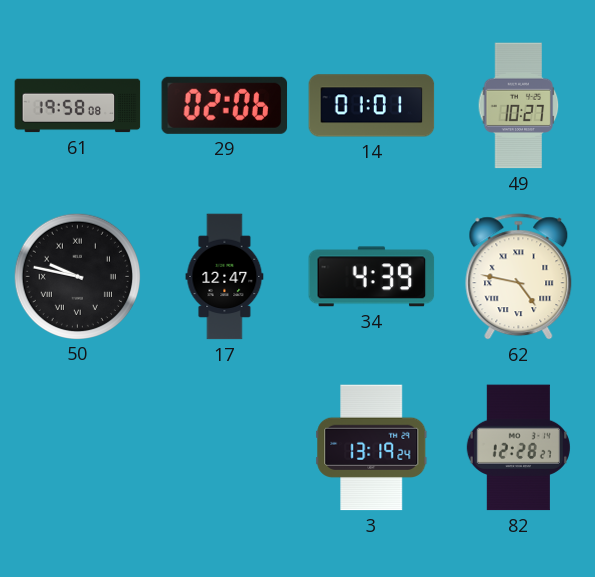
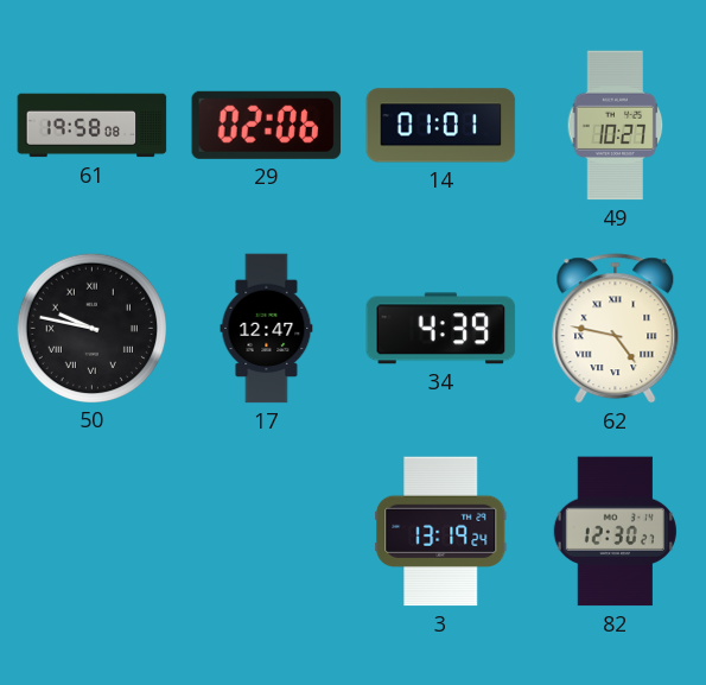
82: 12:28 -> 12:30
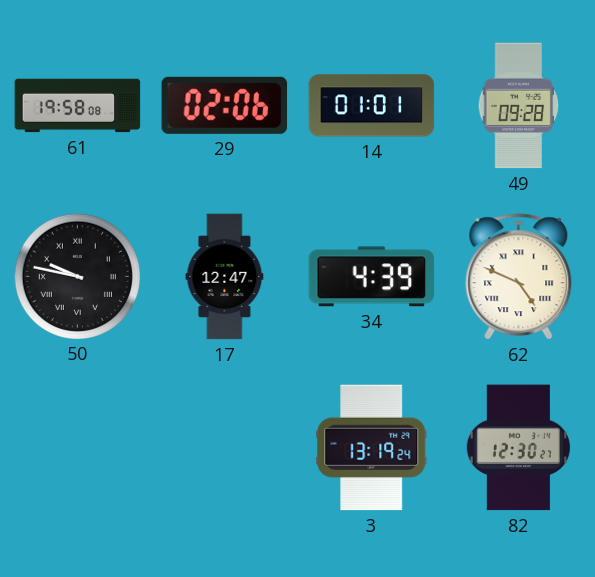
49: 10:27 -> 09:28
62: 4:47 -> 4:49
